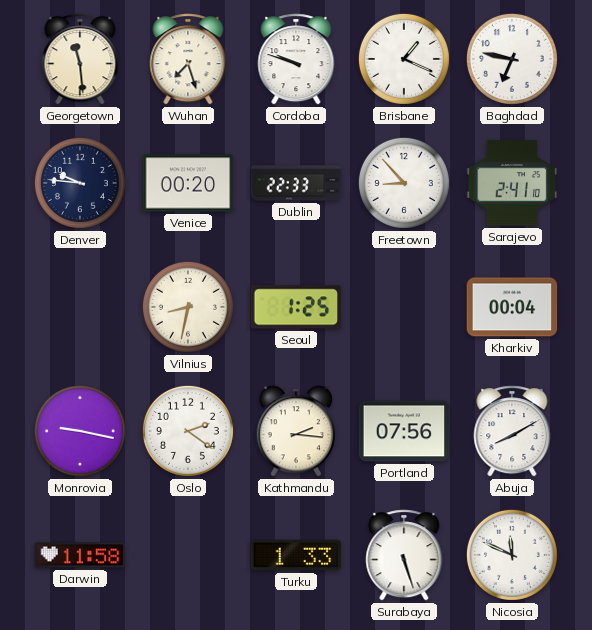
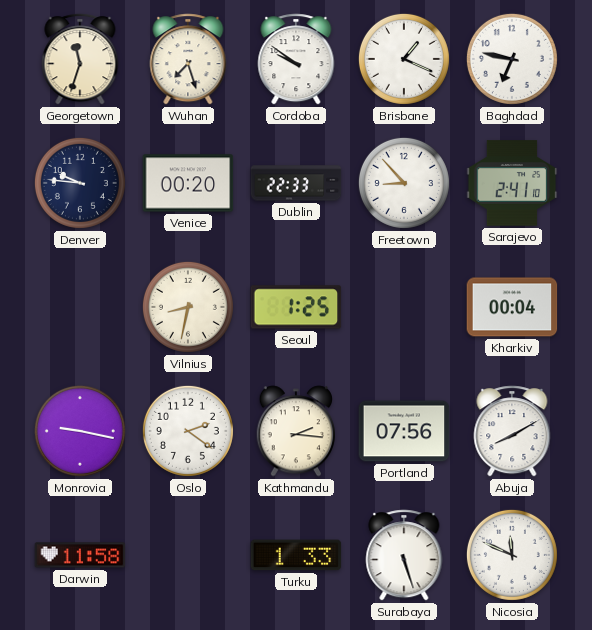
Georgetown: 11:29 -> 11:33
Cordoba: 9:48 -> 9:51
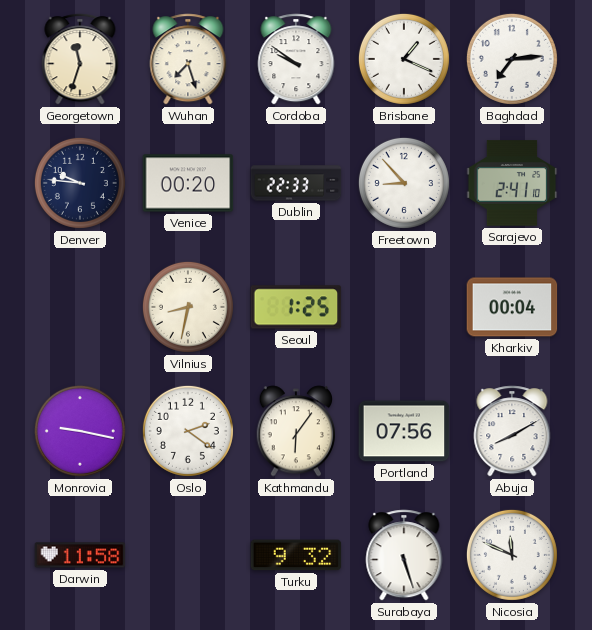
Baghdad: 6:47 -> 7:14
Kathmandu: 2:16 -> 6:06
Turku: 1:33 -> 9:32
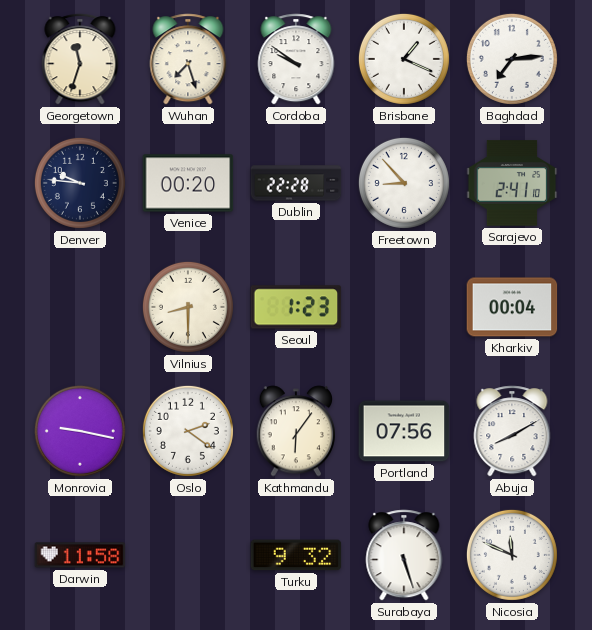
Dublin: 22:33 -> 22:28
Vilnius: 8:32 -> 8:30
Seoul: 1:25 -> 1:23
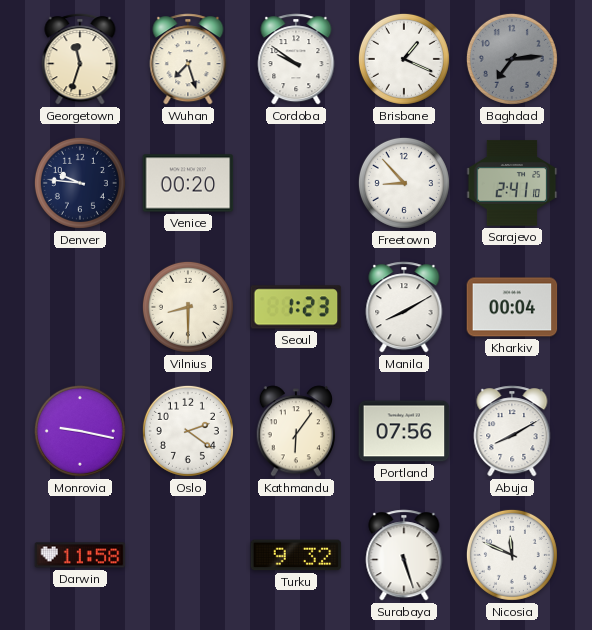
Baghdad dial: white -> grey
Dublin: 22:28 -> none
Manila: none -> 8:10
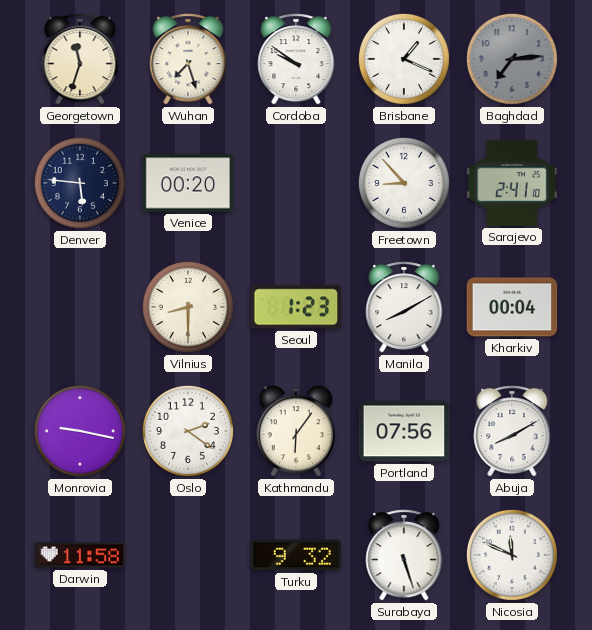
Denver: 9:46 -> 5:46
